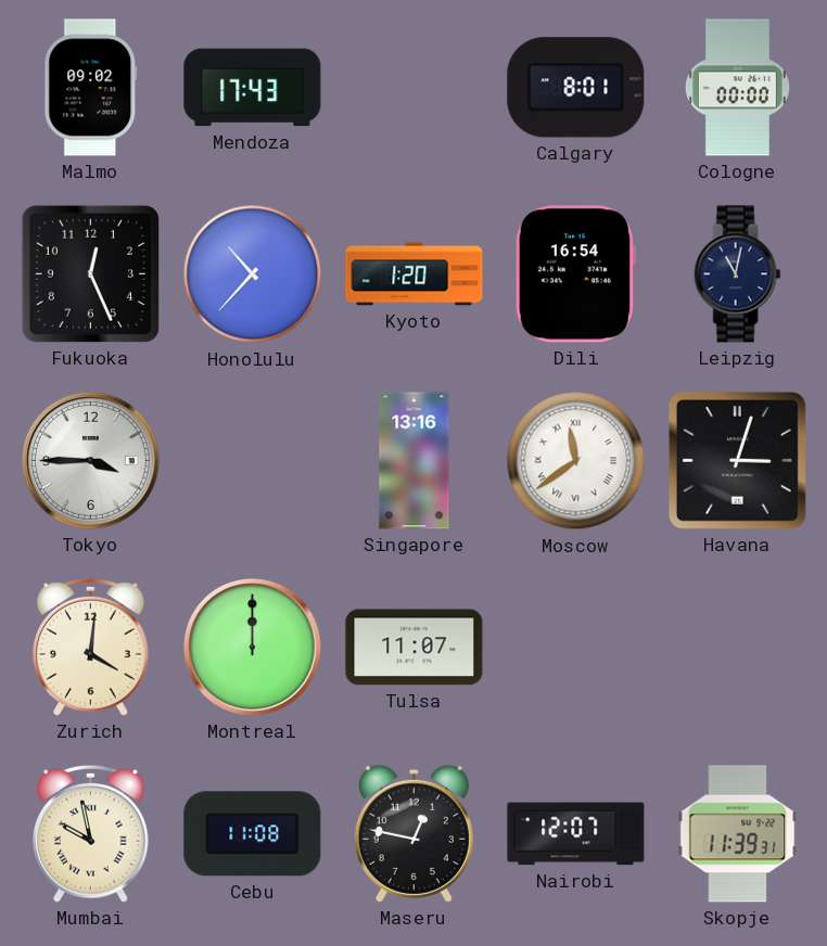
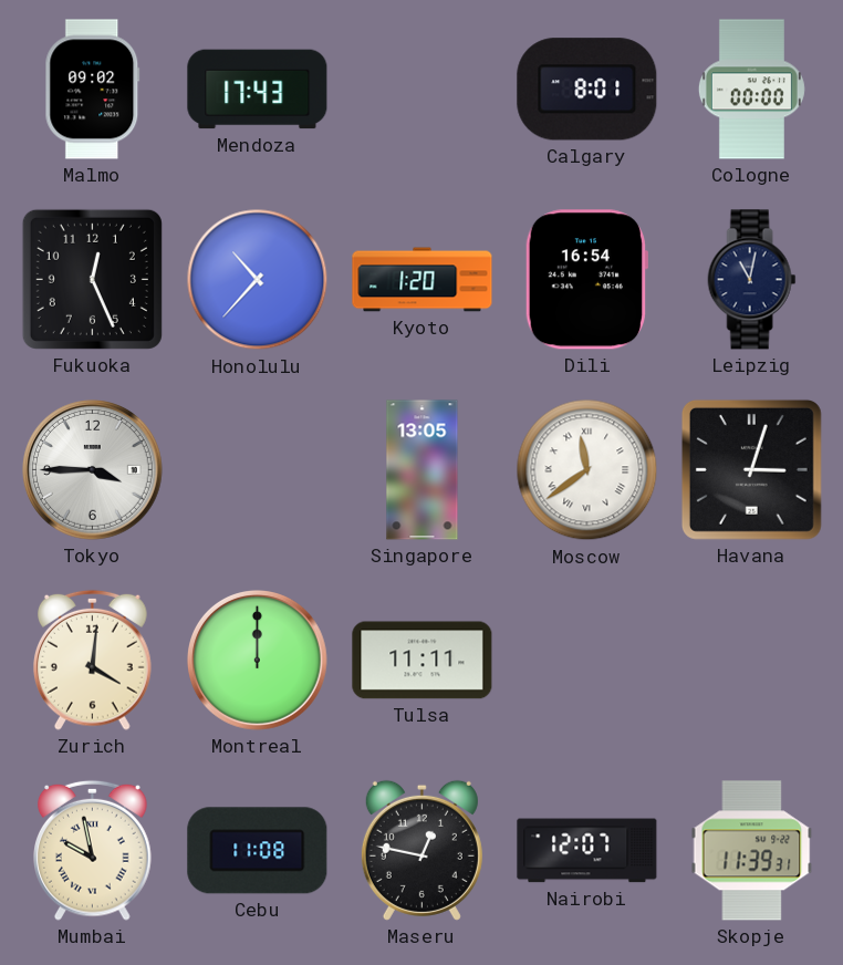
Singapore: 13:16 -> 13:05
Tulsa: 11:07 -> 11:11
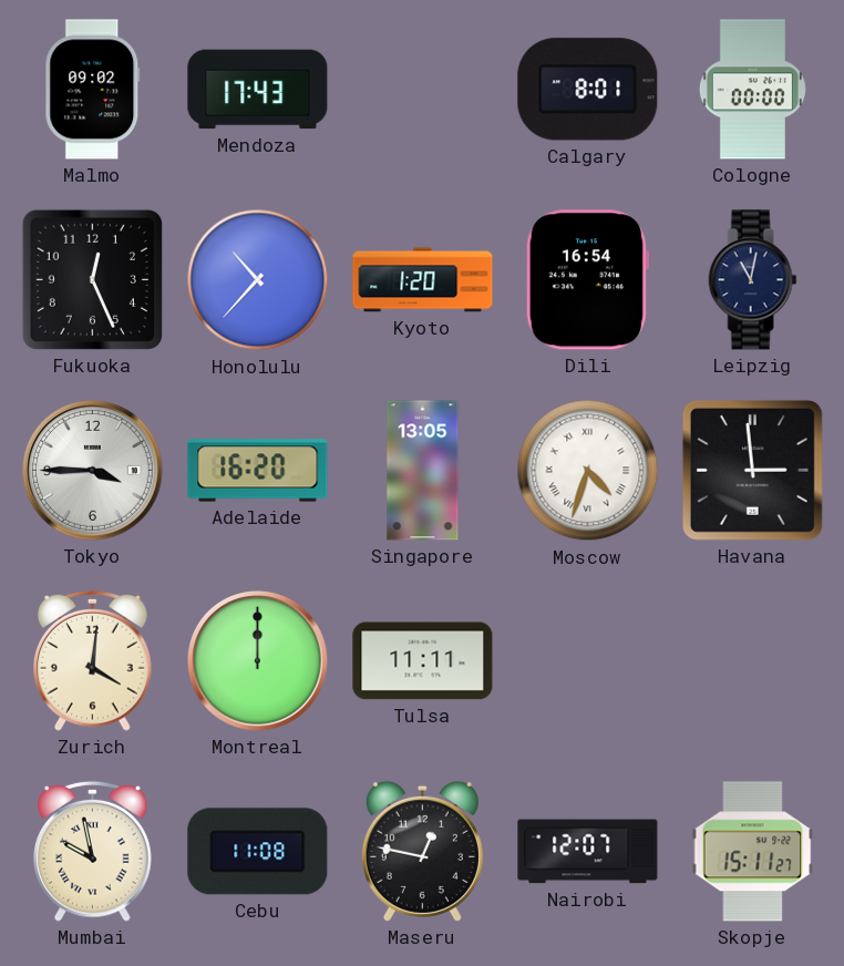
Adelaide: none -> 16:20
Moscow: 11:39 -> 4:33
Havana: 3:03 -> 2:59
Skopje: 11:39 -> 15:11
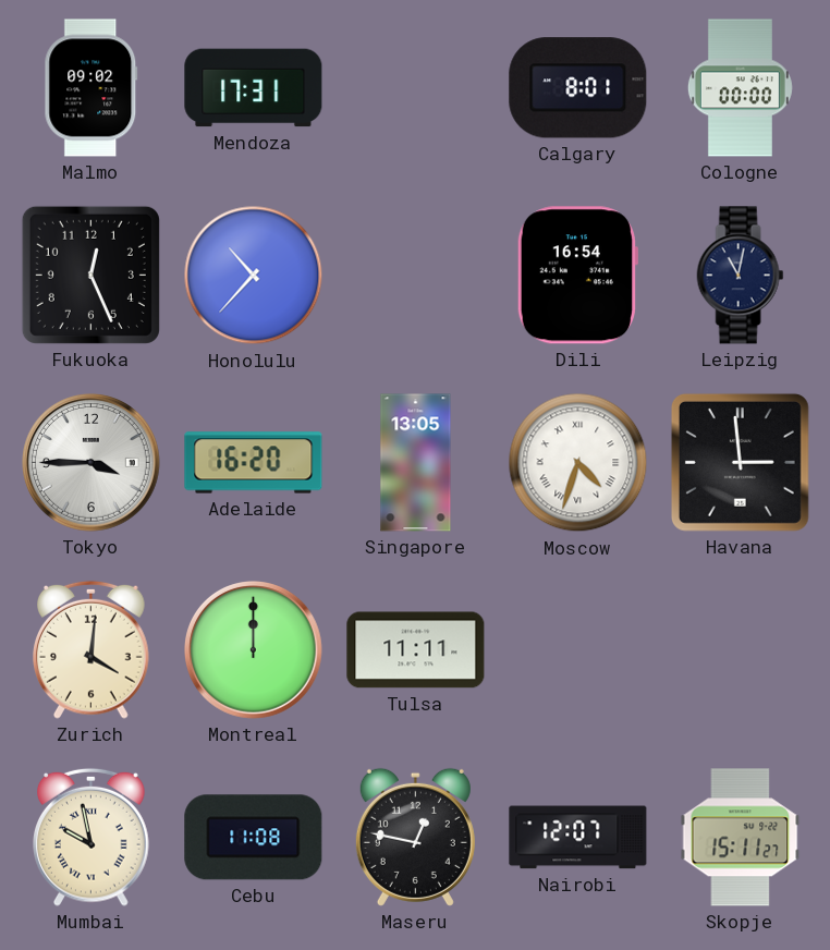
Mendoza: 17:43 -> 17:31
Kyoto: 1:20 -> none
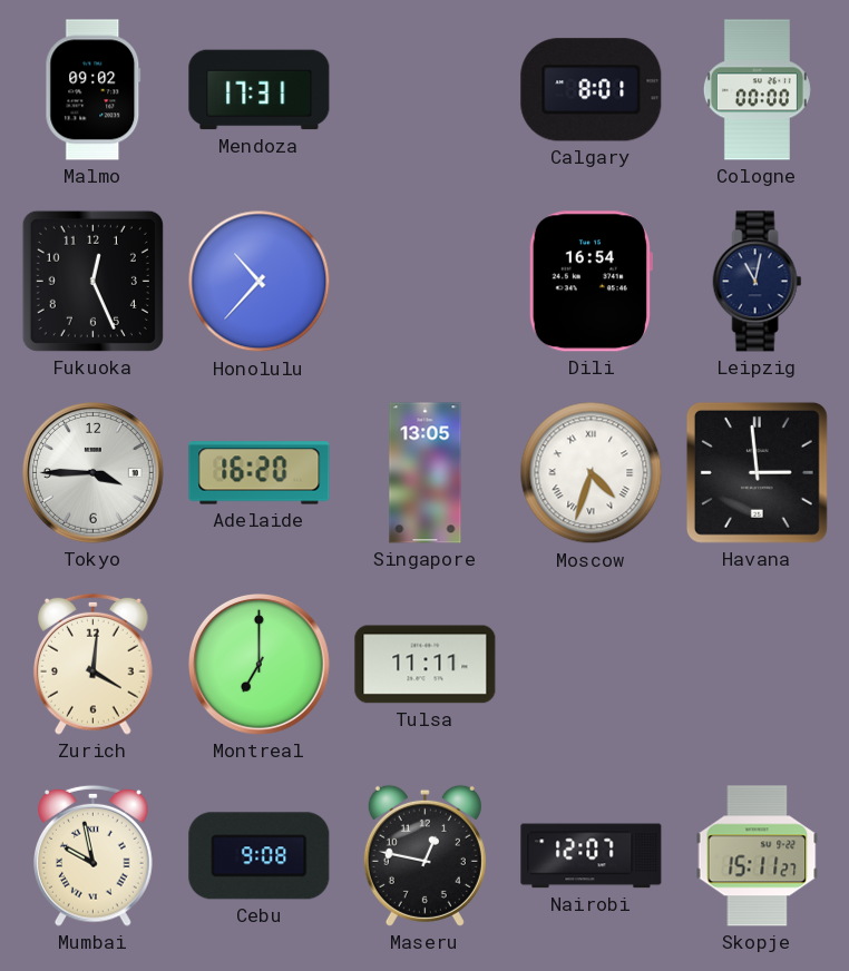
Montreal: 12:00 -> 7:00
Cebu: 11:08 -> 9:08
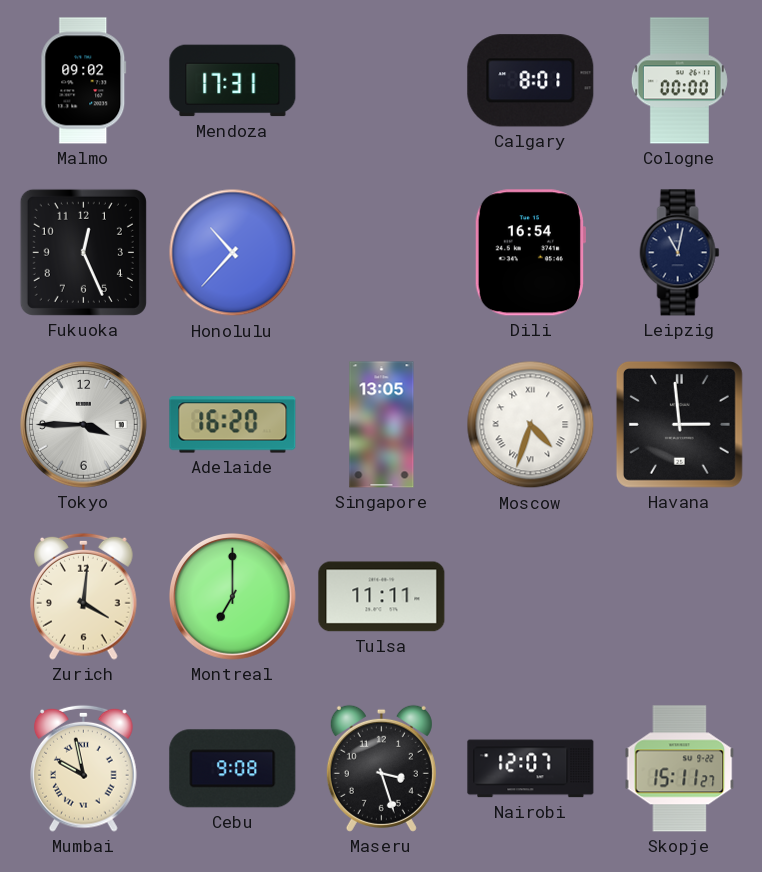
Maseru: 12:47 -> 3:27
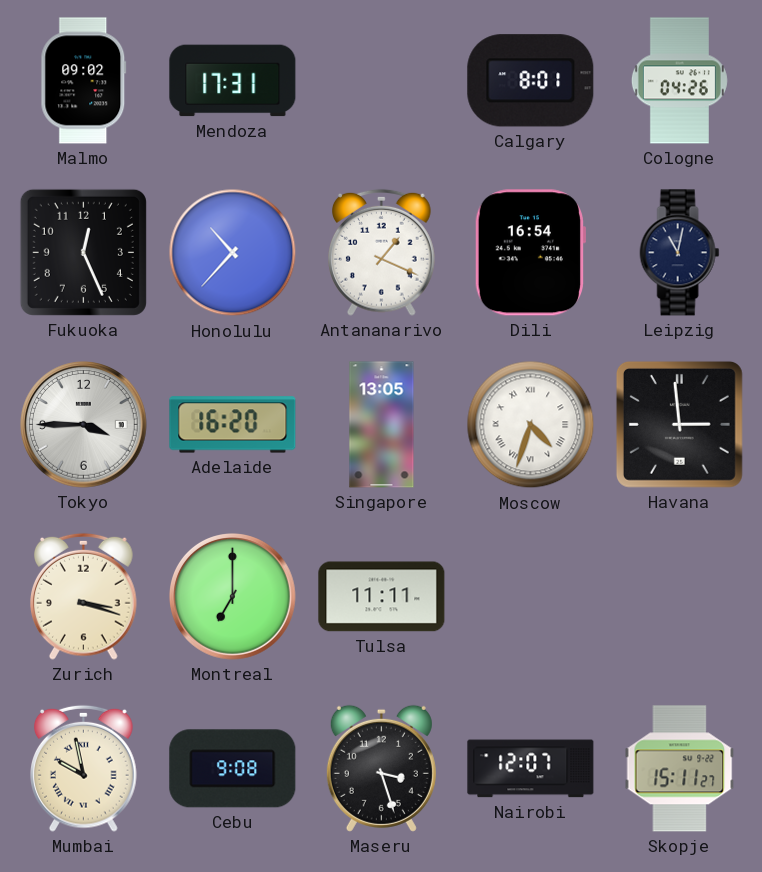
Cologne: 00:00 -> 04:26
Antananarivo: none -> 1:19
Zurich: 4:01 -> 3:18
